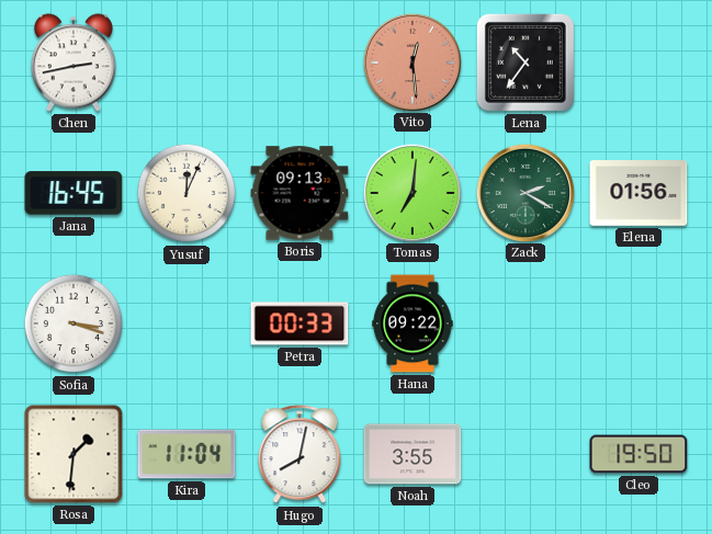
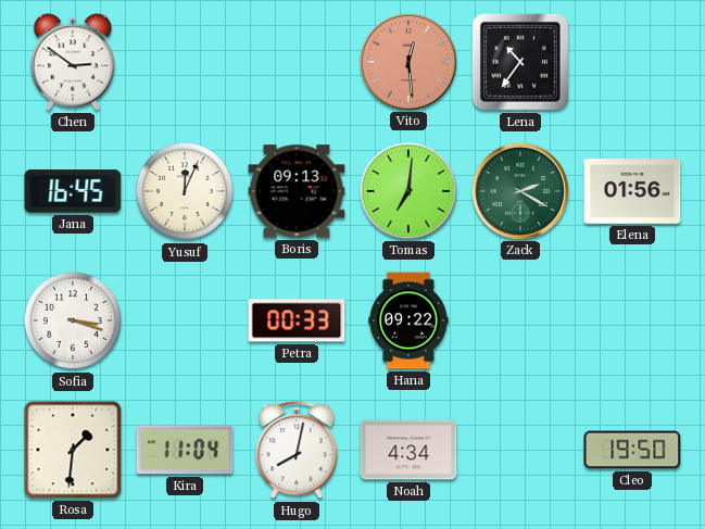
Chen: 2:43 -> 2:51
Noah: 3:55 -> 4:34
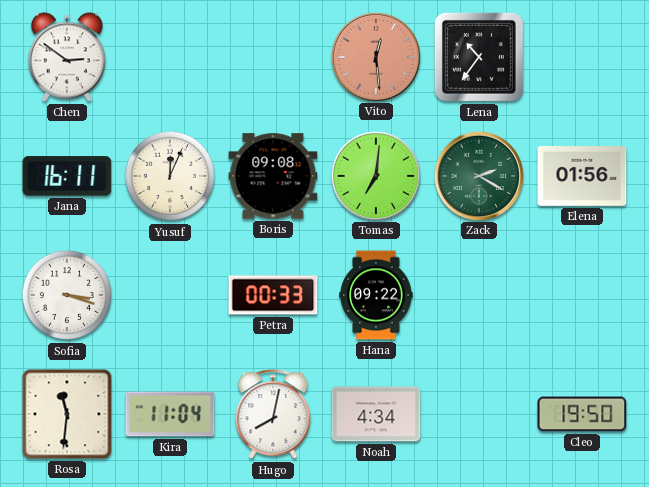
Jana: 16:45 -> 16:11
Boris: 09:13 -> 09:08
Rosa: 1:31 -> 11:31
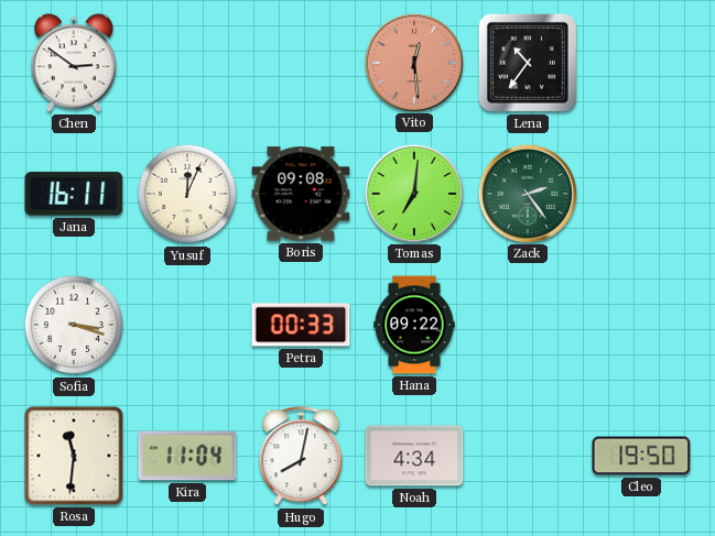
Zack: 2:20 -> 2:24
Elena: 01:56 -> none
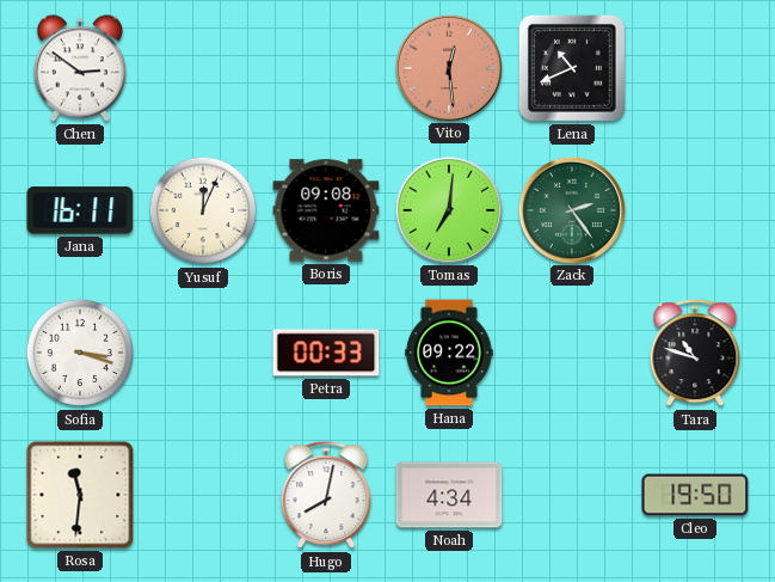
Lena: 10:36 -> 10:41
Tara: none -> 10:48
Kira: 11:04 -> none
